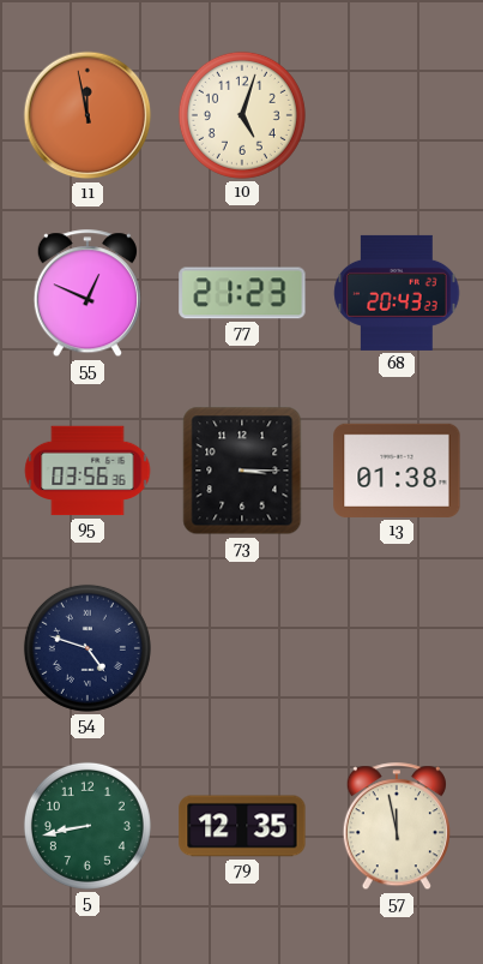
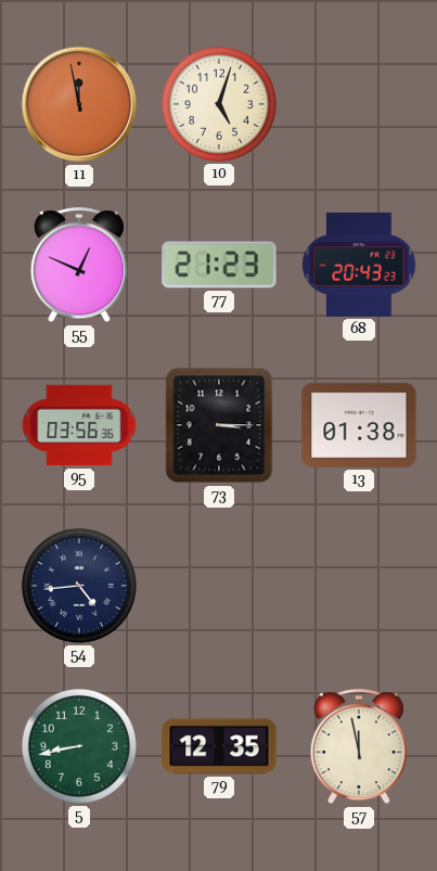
54: 4:48 -> 4:44
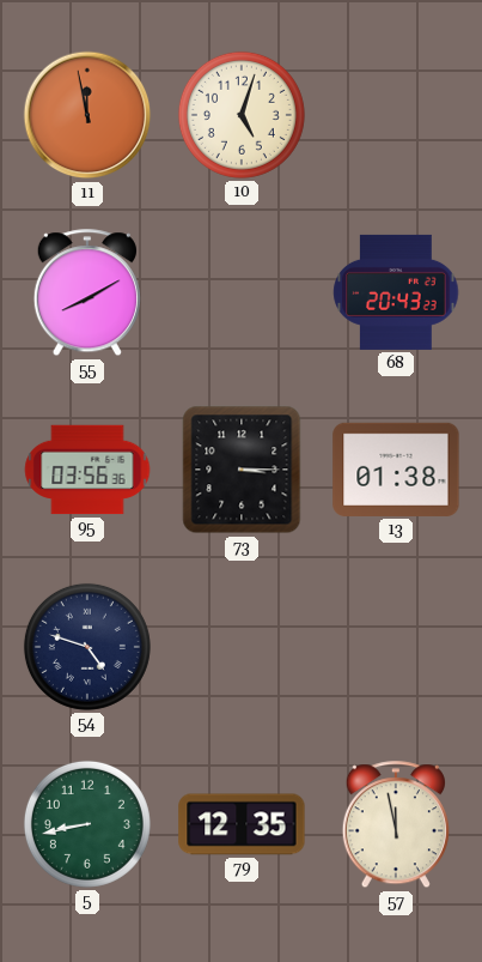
55: 12:49 -> 8:10
77: 21:23 -> none
54: 4:44 -> 4:48
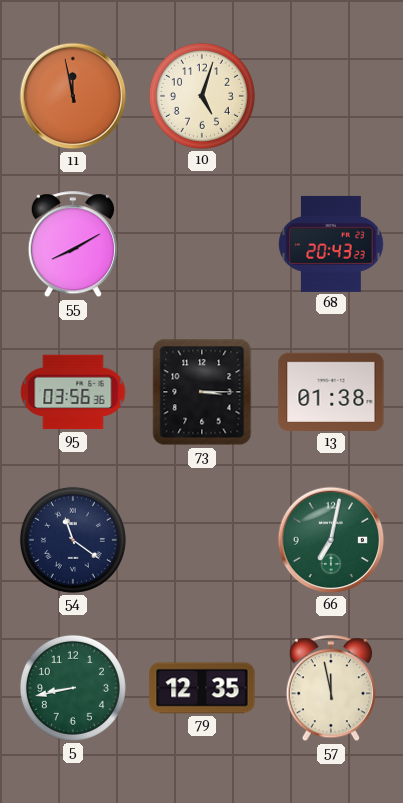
54: 4:48 -> 11:21
66: none -> 7:02
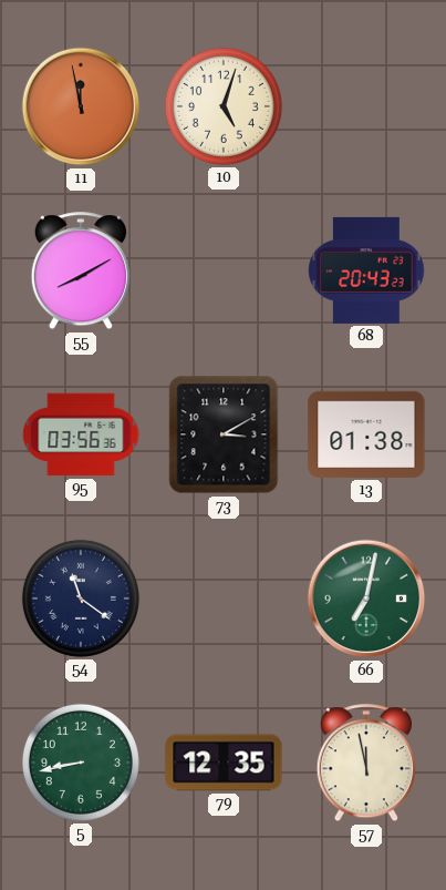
73: 3:15 -> 3:10
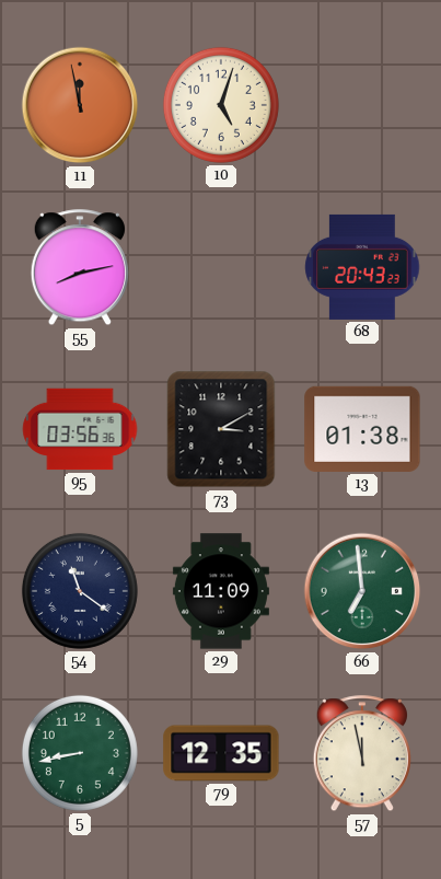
55: 8:10 -> 8:13
29: none -> 11:09
66: 7:02 -> 6:59
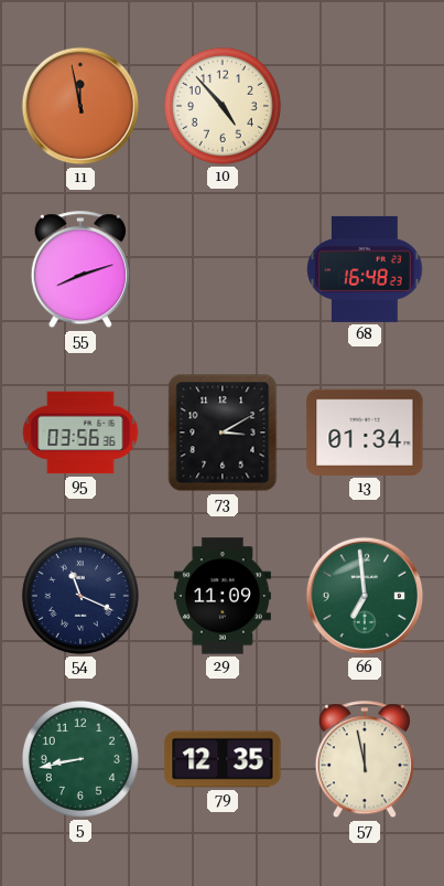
10: 5:03 -> 4:53
55: 8:13 -> 8:12
68: 20:43 -> 16:48
13: 01:38 -> 01:34
54: 11:21 -> 11:19
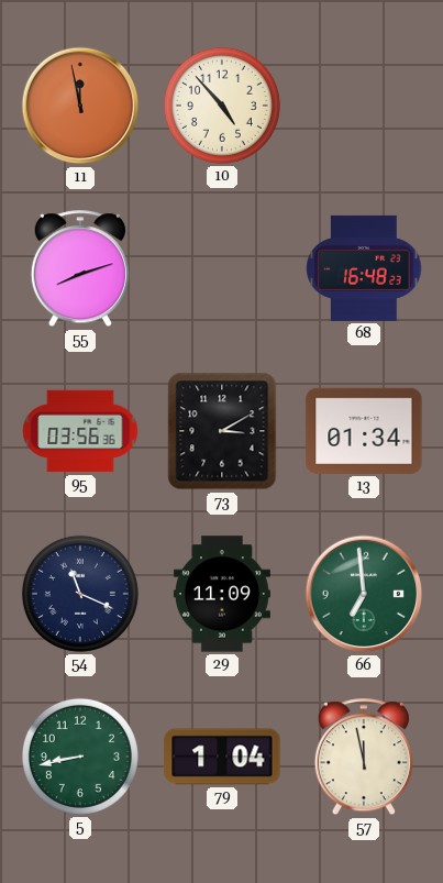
79: 12:35 -> 1:04
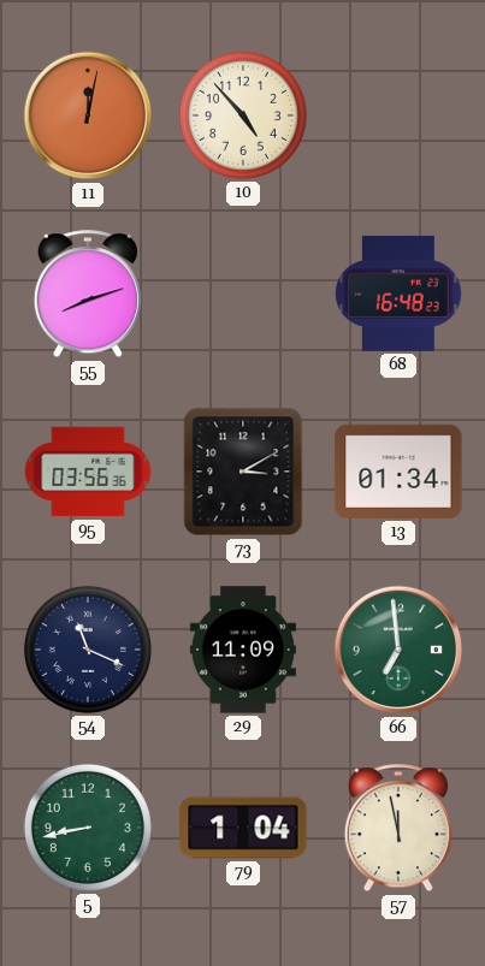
11: 11:58 -> 12:02
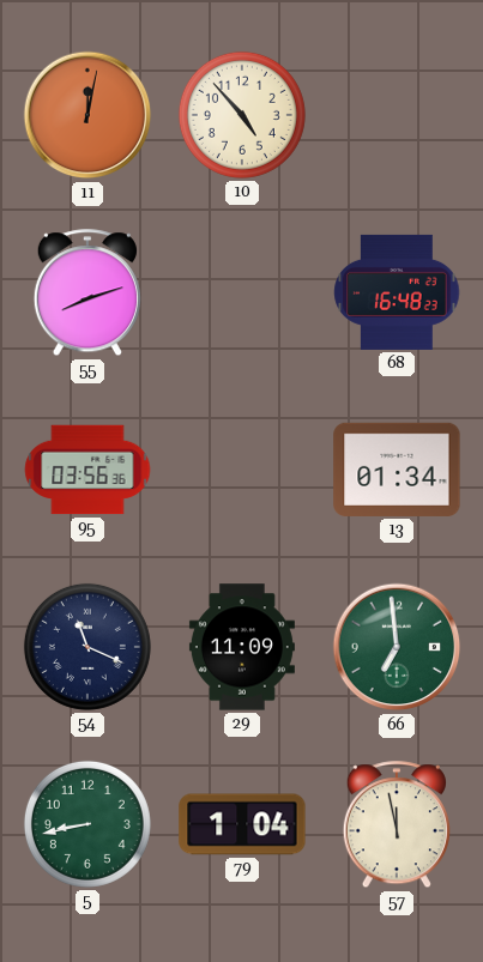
73: 3:10 -> none
